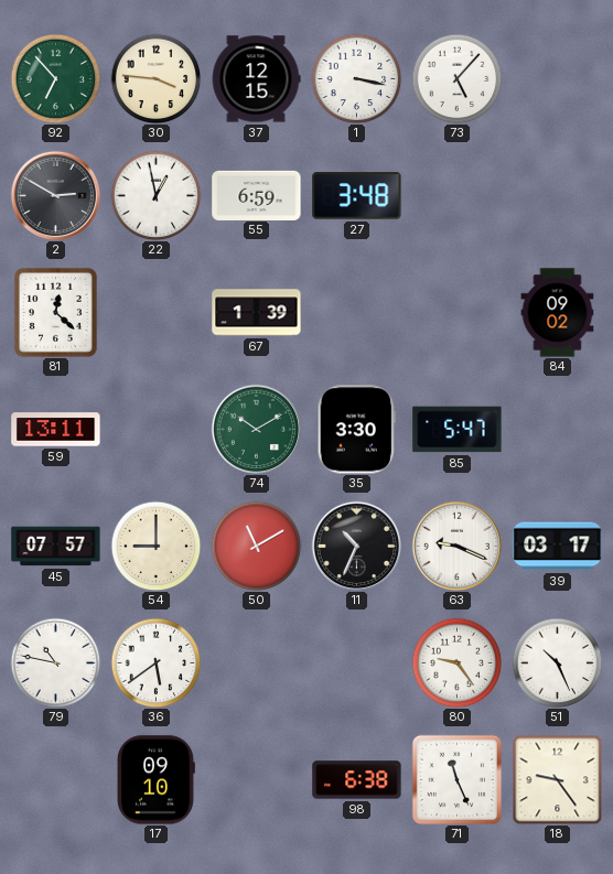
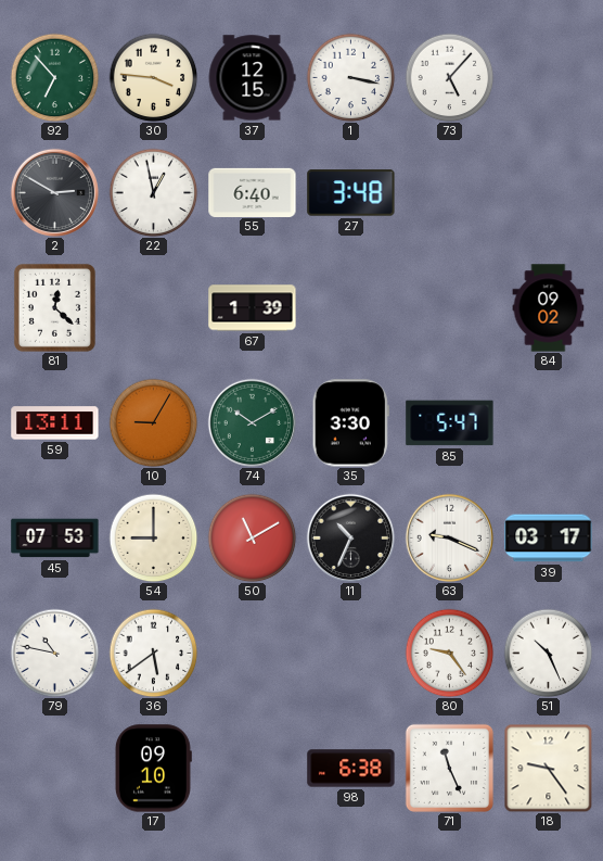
55: 6:59 -> 6:40
10: none -> 9:05
45: 07:57 -> 07:53
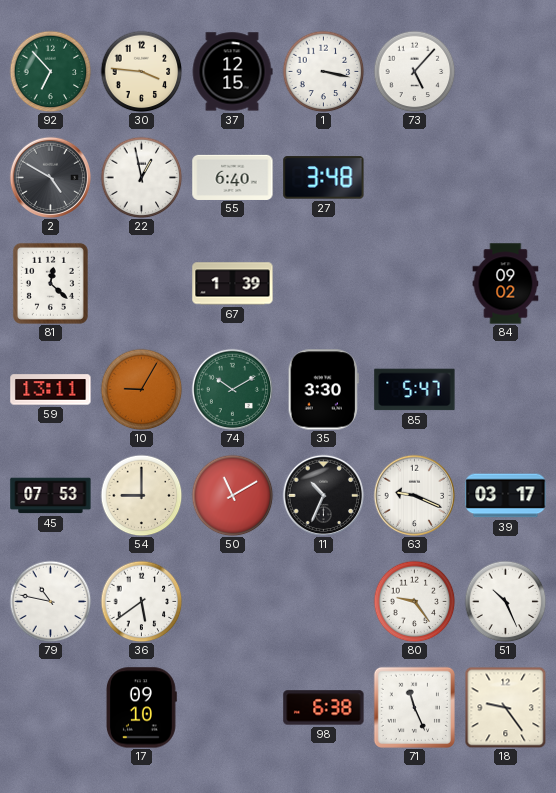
2: 2:50 -> 4:50
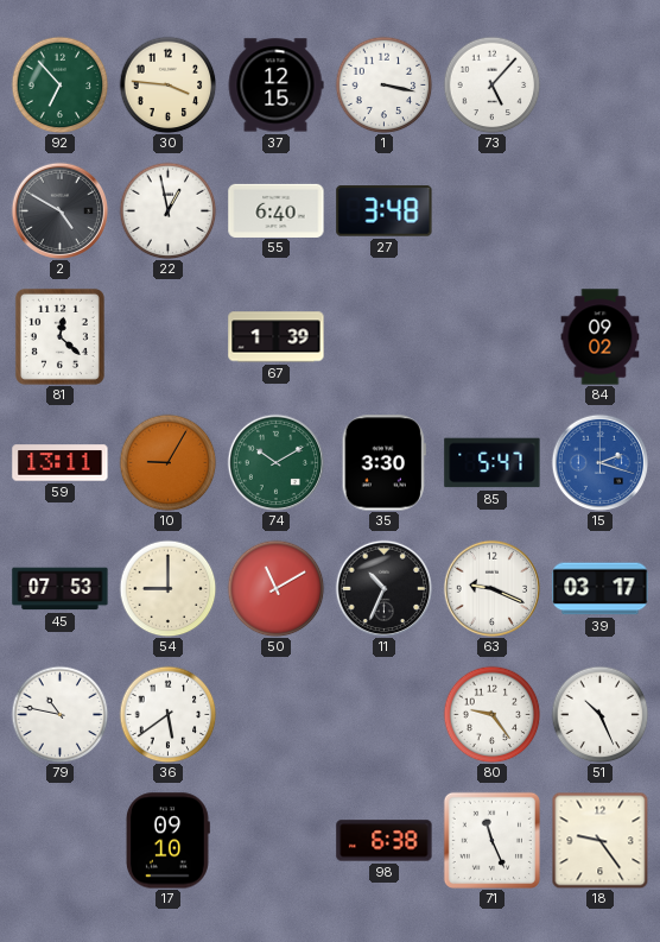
15: none -> 2:18
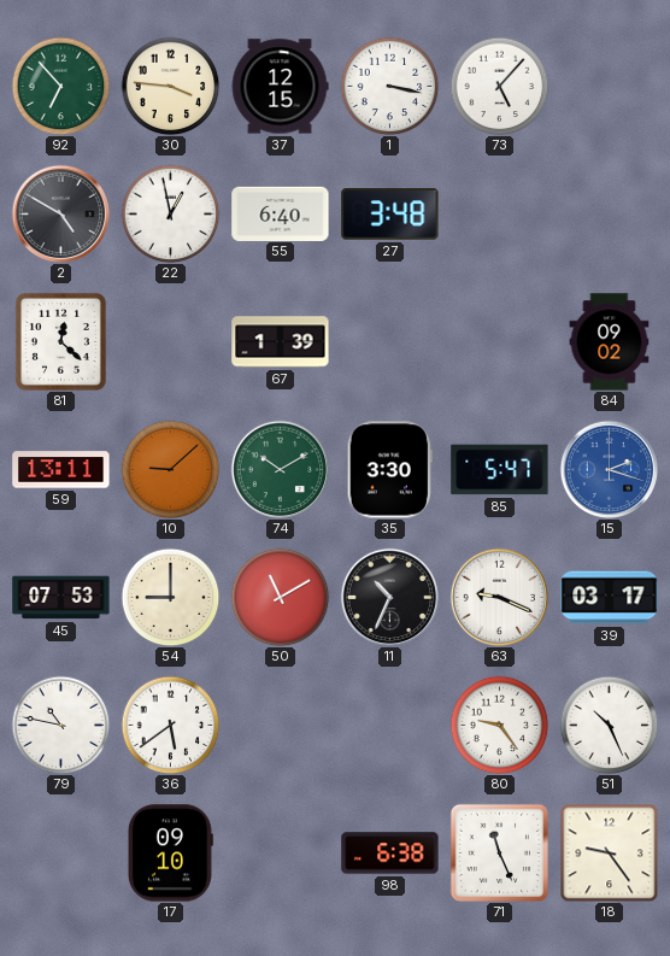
10: 9:05 -> 9:08
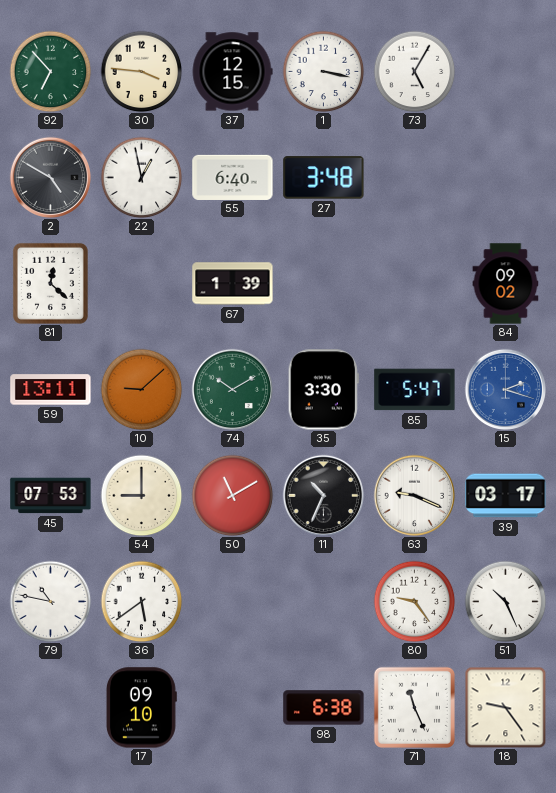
73: 5:07 -> 5:05
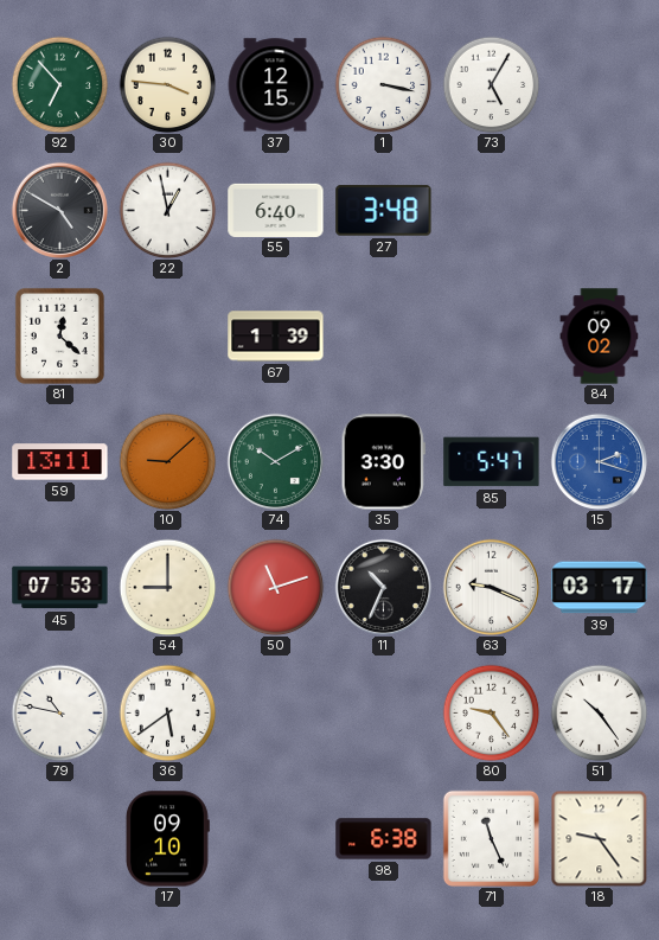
50: 11:10 -> 11:12
51: 10:26 -> 10:24
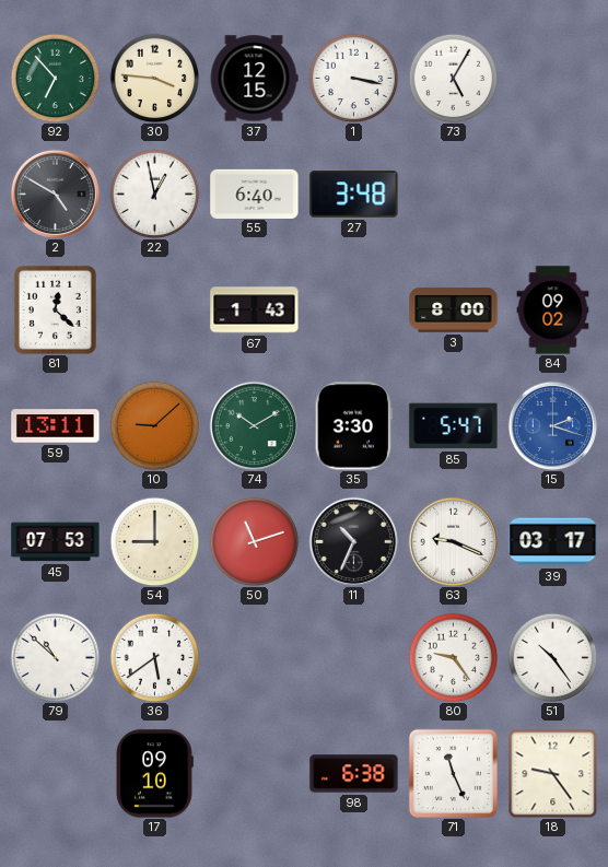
67: 1:39 -> 1:43
3: none -> 8:00
79: 10:47 -> 10:52
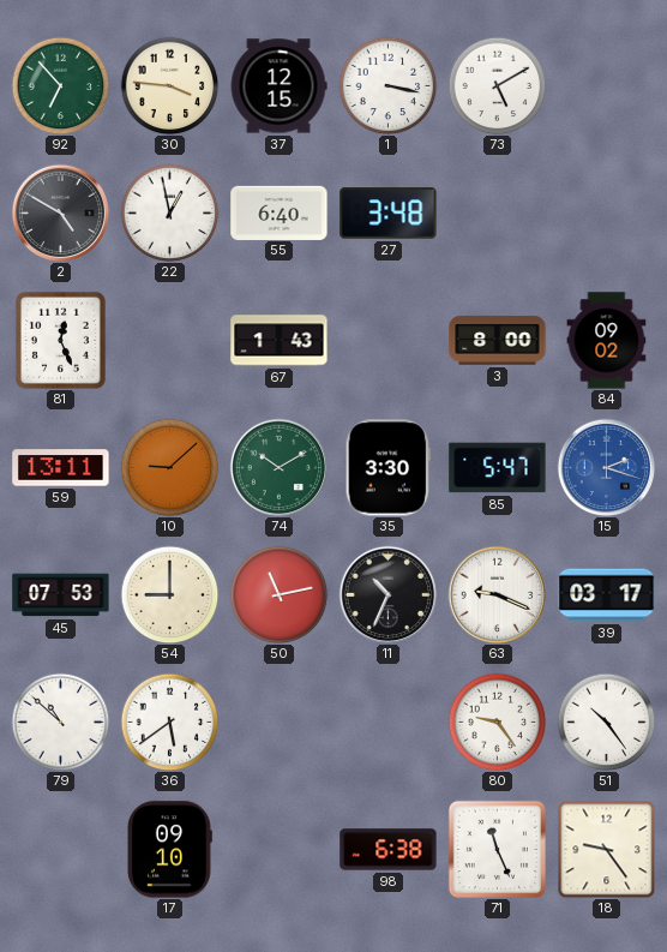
73: 5:05 -> 5:10
81: 12:22 -> 12:26
50: 11:12 -> 11:13
